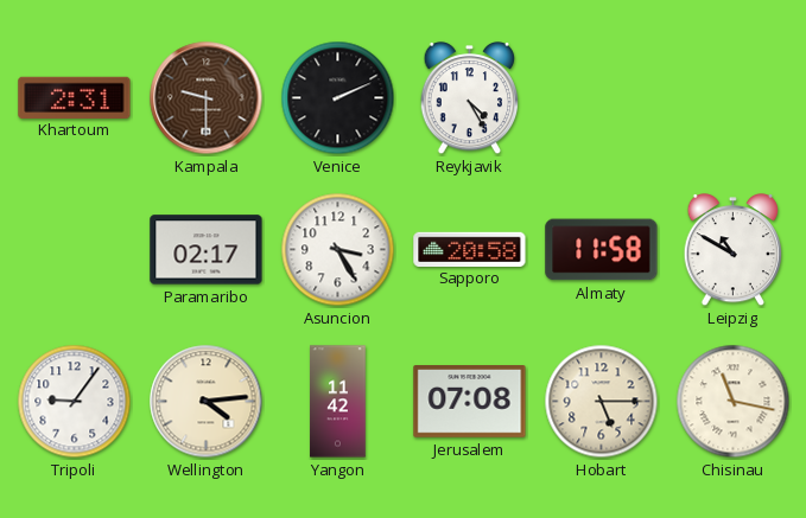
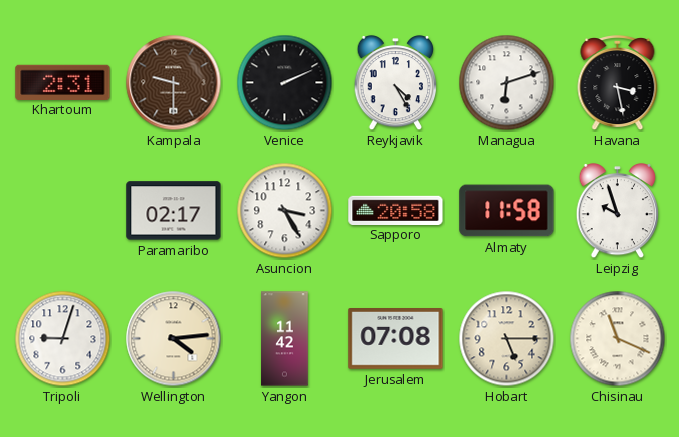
Managua: none -> 6:12
Havana: none -> 3:28
Leipzig: 10:50 -> 9:57
Tripoli: 9:06 -> 9:03
Chisinau: 11:17 -> 11:19
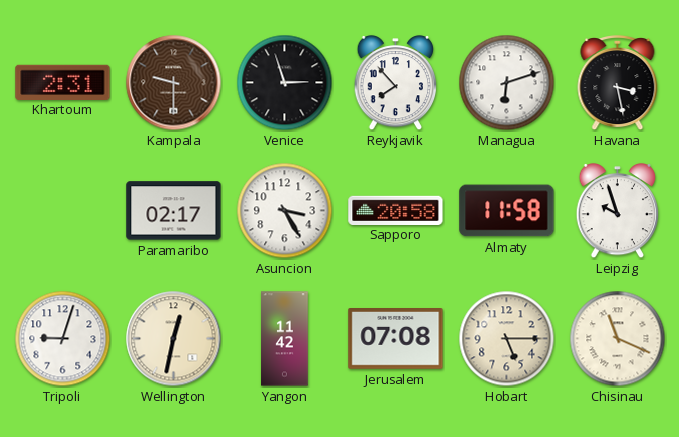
Venice: 2:11 -> 2:57
Reykjavik: 4:25 -> 7:53
Wellington: 4:14 -> 12:32
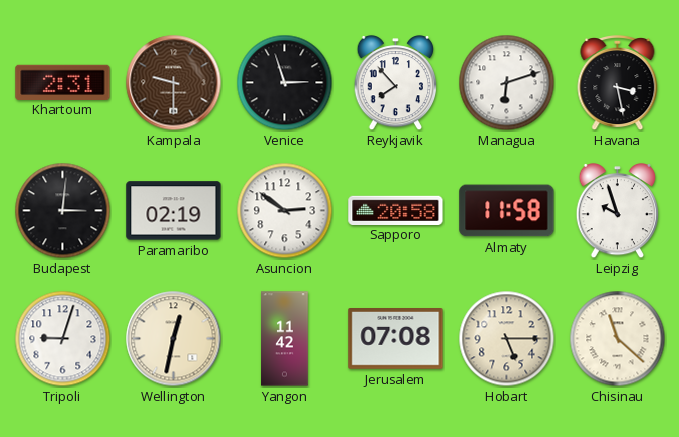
Budapest: none -> 3:01
Paramaribo: 02:17 -> 02:19
Asuncion: 3:25 -> 2:51
Chisinau: 11:19 -> 11:22
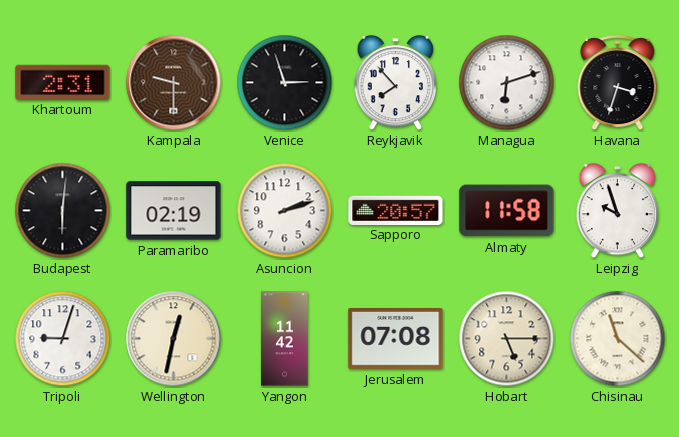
Havana: 3:28 -> 3:33
Budapest: 3:01 -> 6:01
Asuncion: 2:51 -> 2:12
Sapporo: 20:58 -> 20:57
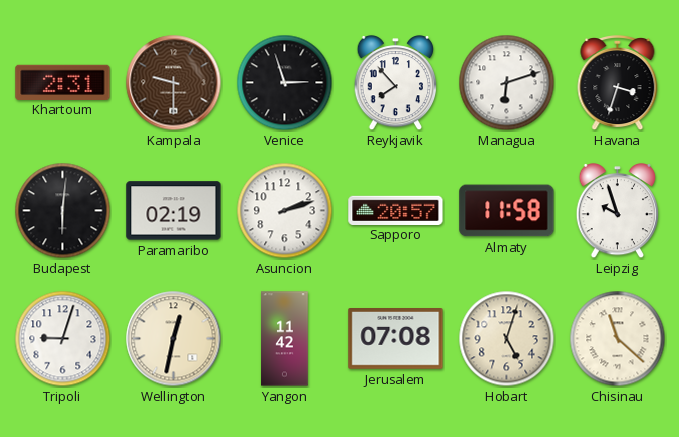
Hobart: 5:15 -> 5:03
